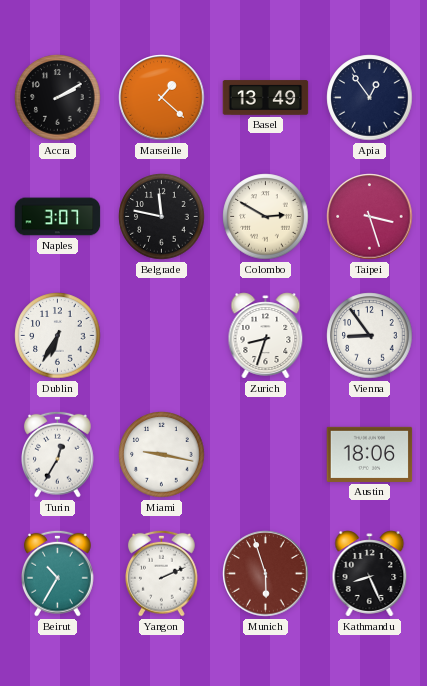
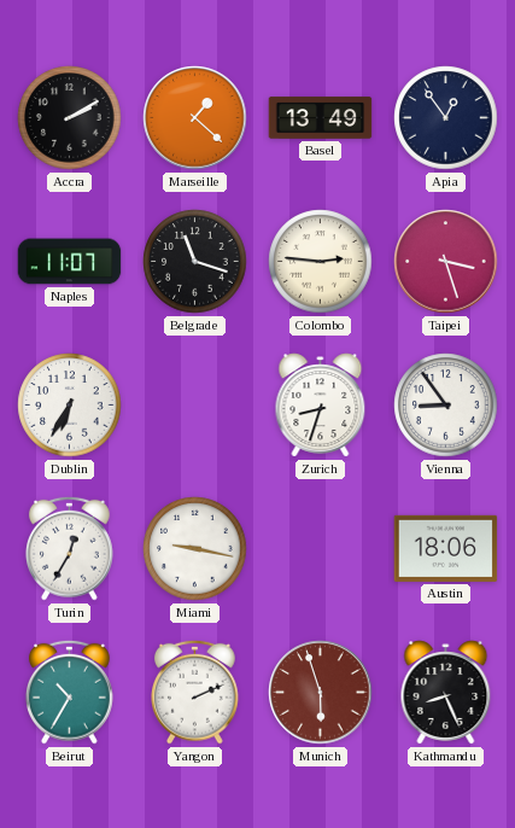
Naples: 3:07 -> 11:07
Belgrade: 11:47 -> 11:18
Colombo: 2:50 -> 2:46
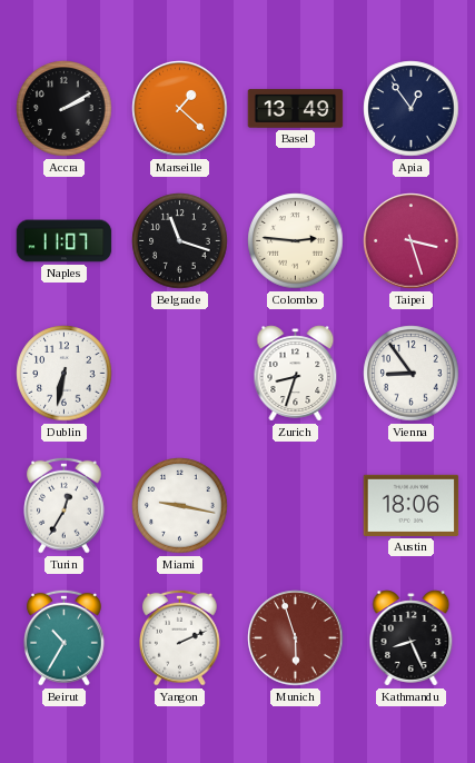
Dublin: 6:35 -> 6:32
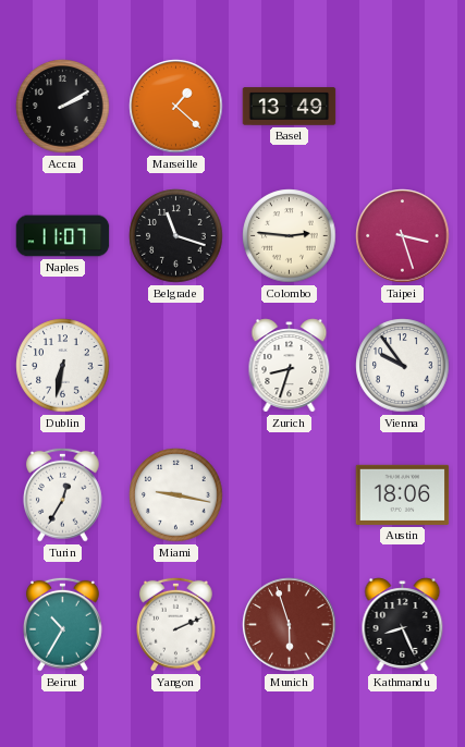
Apia: 12:54 -> none
Vienna: 8:54 -> 9:54
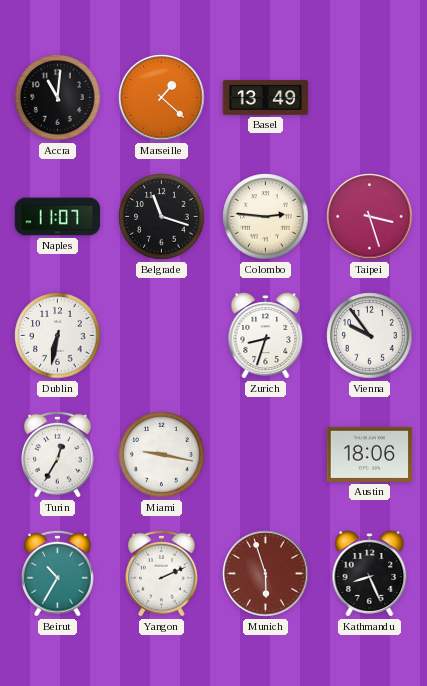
Accra: 2:10 -> 11:01
